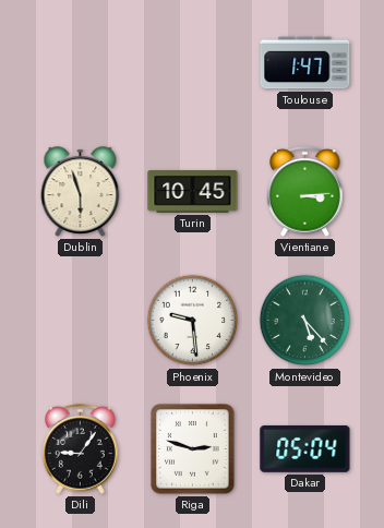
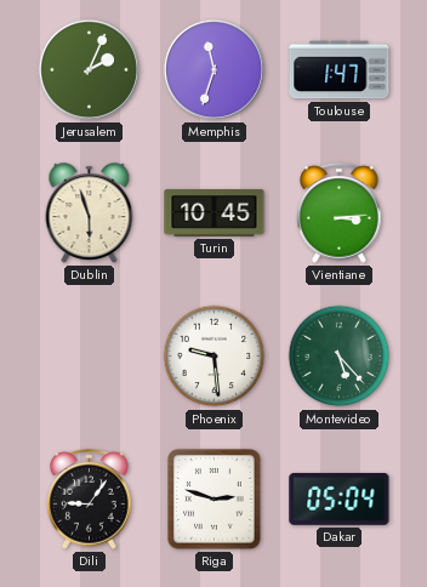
Jerusalem: none -> 2:04
Memphis: none -> 11:33
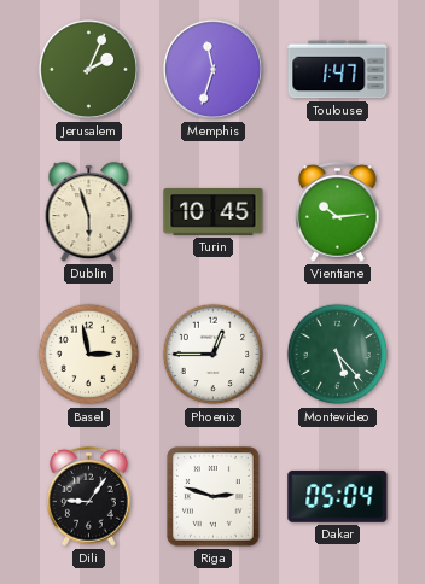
Vientiane: 3:14 -> 10:14
Basel: none -> 2:58
Phoenix: 9:29 -> 12:45
